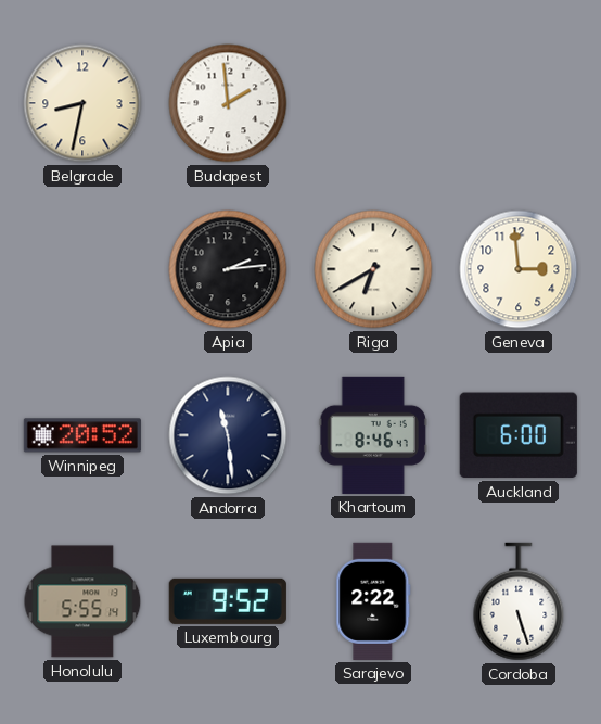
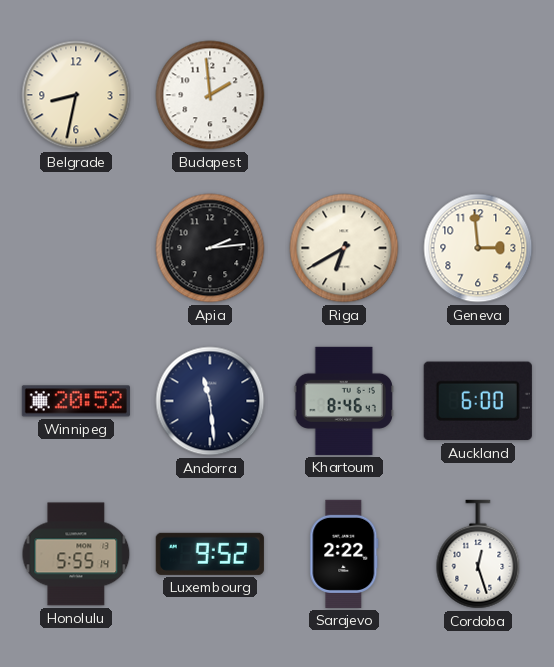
Cordoba: 5:27 -> 12:27
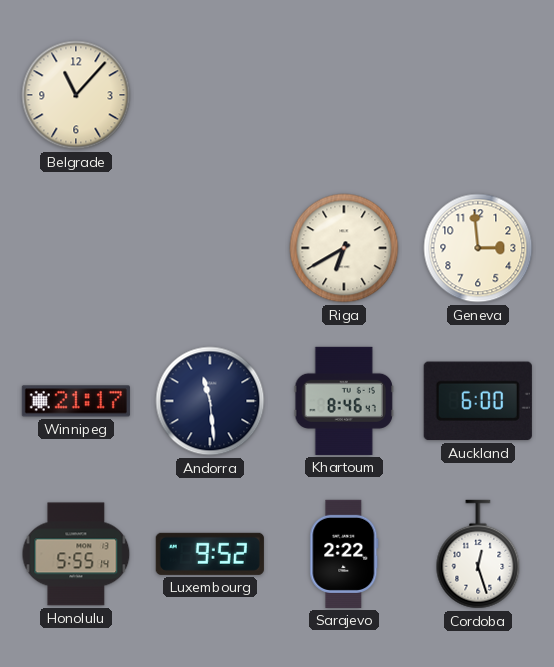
Belgrade: 8:32 -> 11:07
Budapest: 1:59 -> none
Apia: 2:14 -> none
Winnipeg: 20:52 -> 21:17
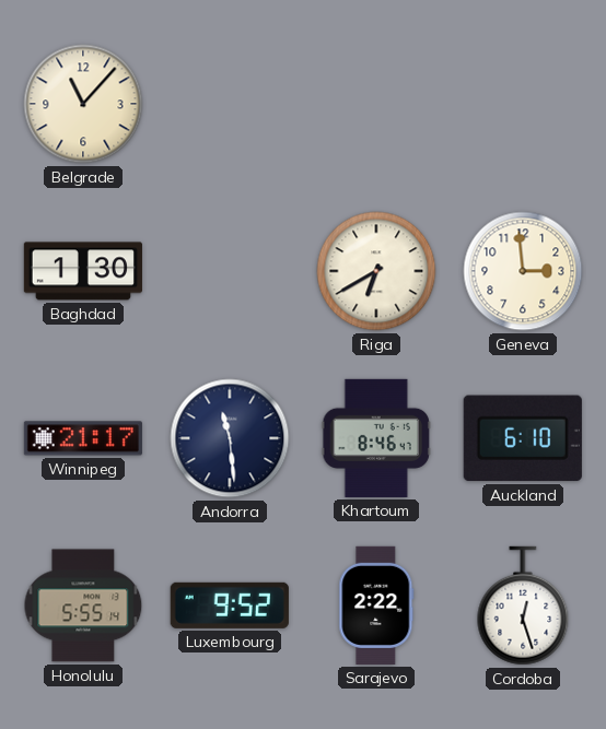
Baghdad: none -> 1:30
Auckland: 6:00 -> 6:10
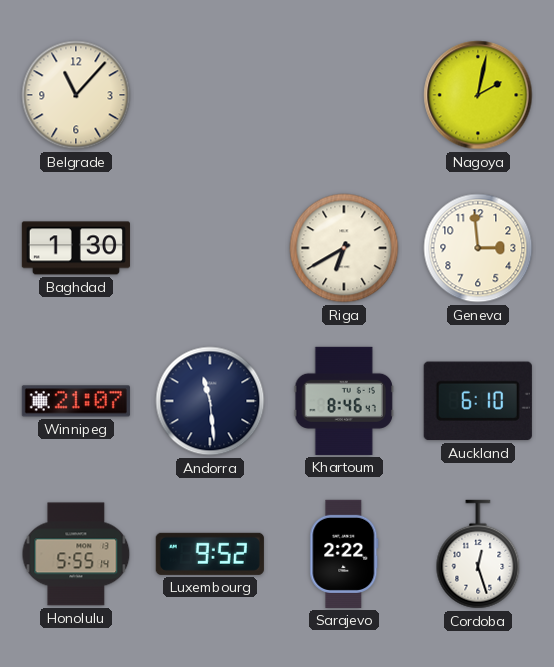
Nagoya: none -> 2:02
Winnipeg: 21:17 -> 21:07
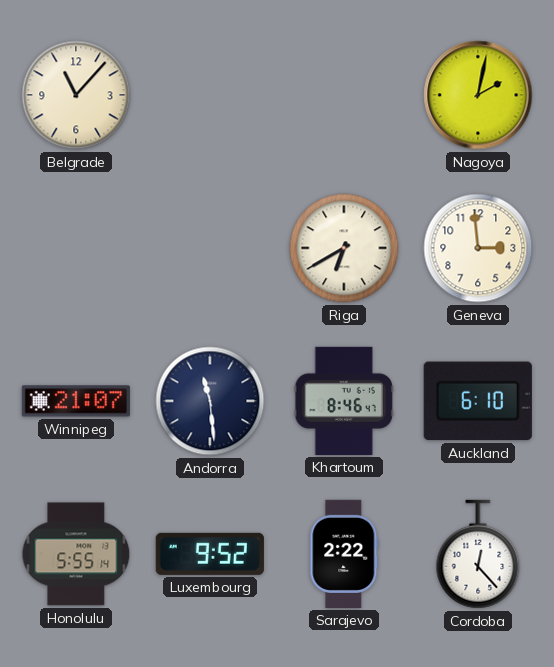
Baghdad: 1:30 -> none
Cordoba: 12:27 -> 12:23
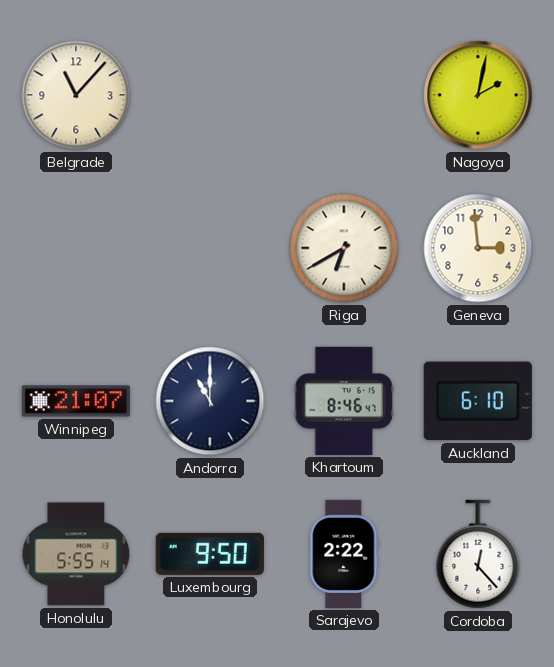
Andorra: 11:29 -> 11:00
Luxembourg: 9:52 -> 9:50
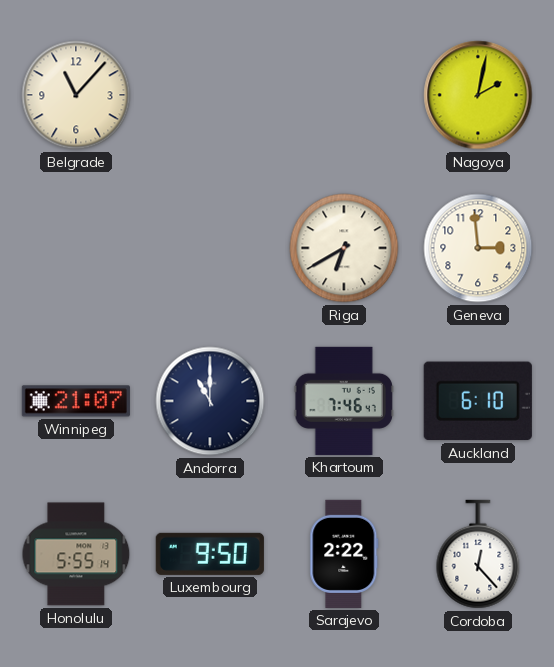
Khartoum: 8:46 -> 7:46
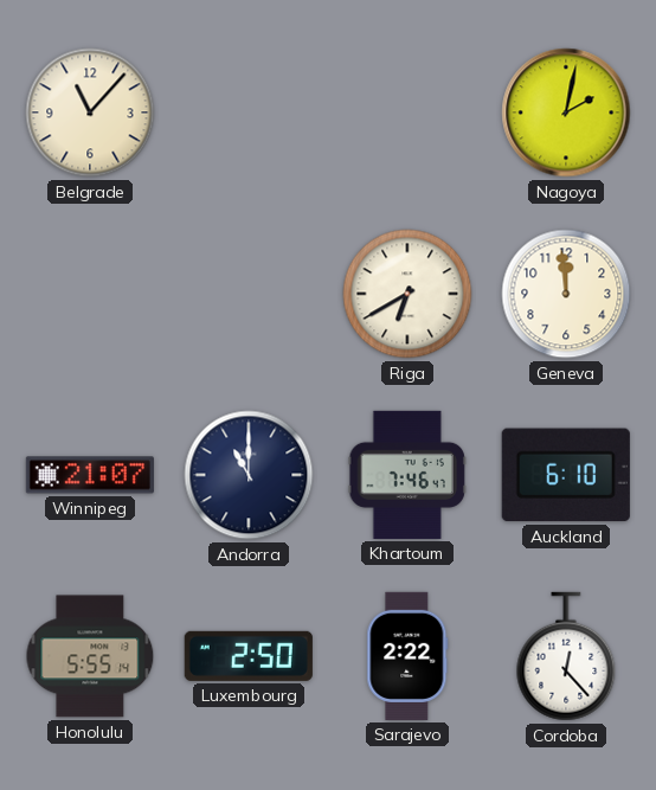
Geneva: 2:59 -> 11:59
Luxembourg: 9:50 -> 2:50
